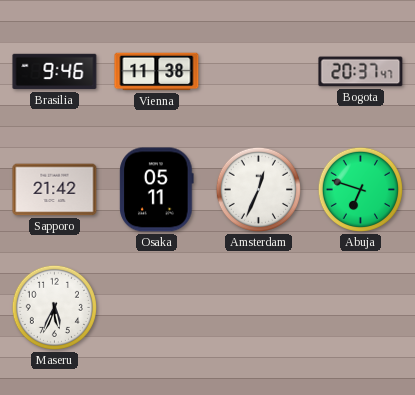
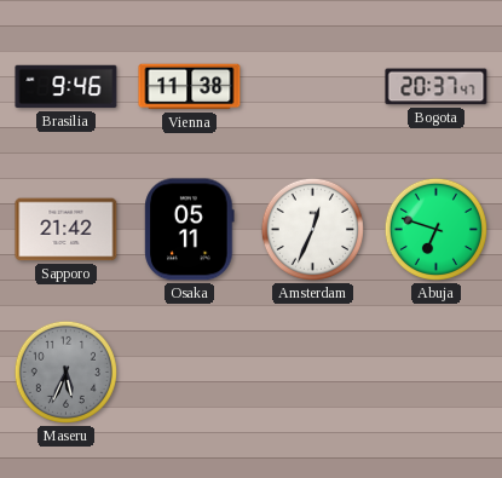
Maseru dial: white -> grey
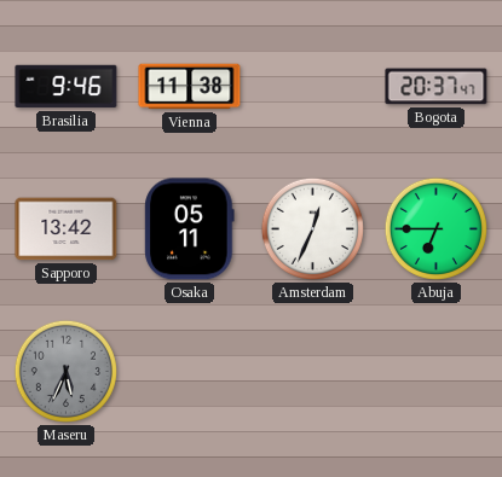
Sapporo: 21:42 -> 13:42
Abuja: 6:48 -> 6:45
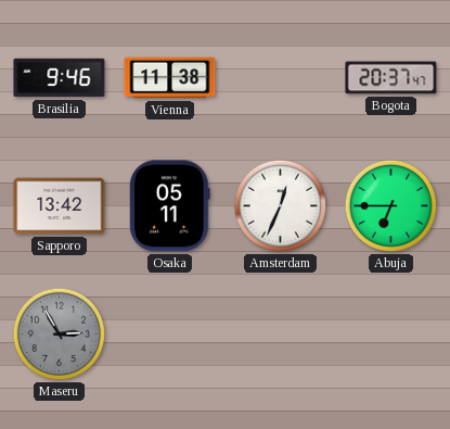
Maseru: 5:34 -> 2:55
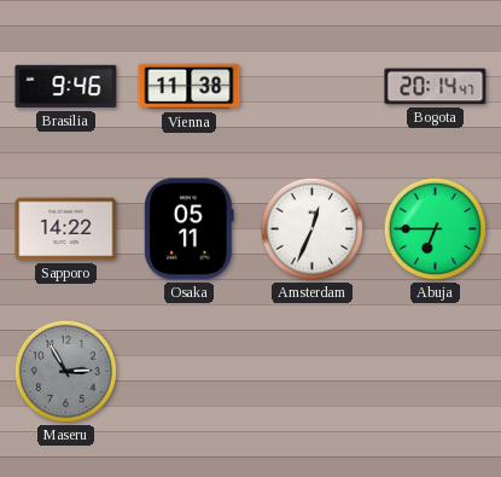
Bogota: 20:37 -> 20:14
Sapporo: 13:42 -> 14:22
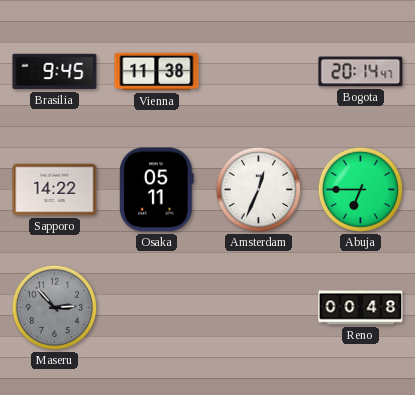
Brasilia: 9:46 -> 9:45
Maseru: 2:55 -> 2:53
Reno: none -> 00:48
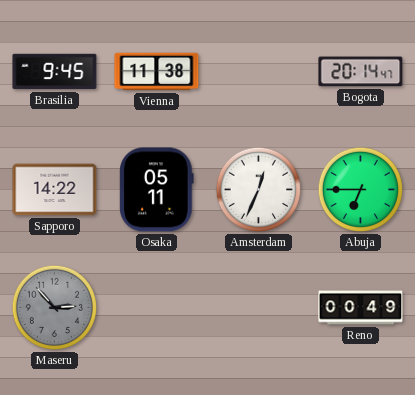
Reno: 00:48 -> 00:49
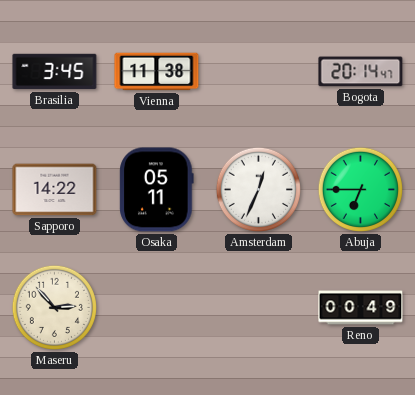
Brasilia: 9:45 -> 3:45
Maseru dial: grey -> cream
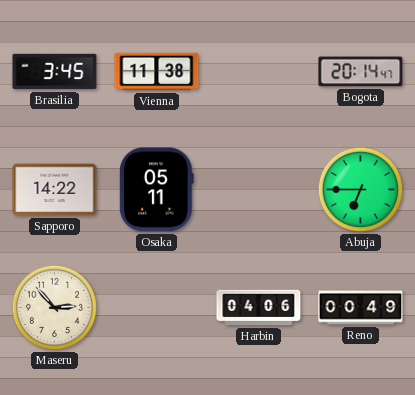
Amsterdam: 12:34 -> none
Harbin: none -> 04:06
